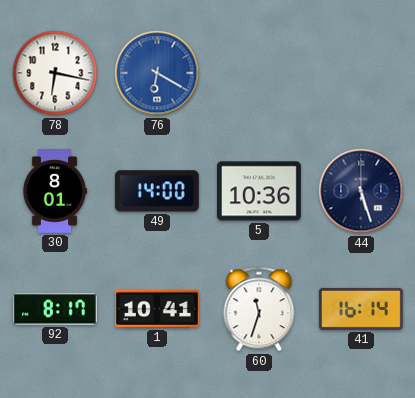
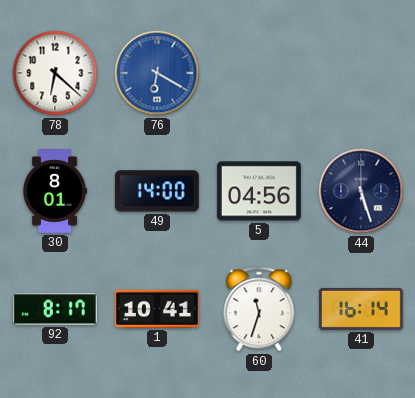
78: 6:17 -> 6:22
5: 10:36 -> 04:56
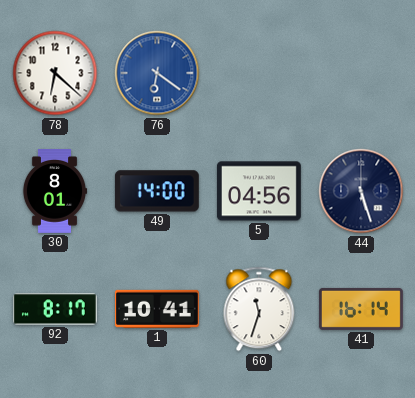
76: 6:20 -> 6:21
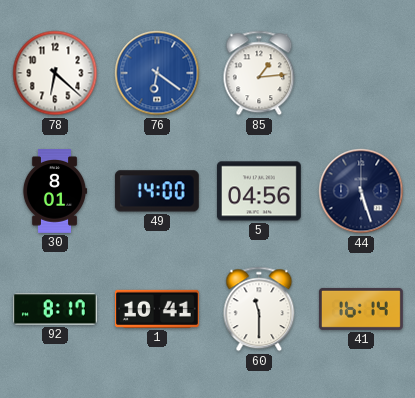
85: none -> 1:14
60: 11:33 -> 11:30
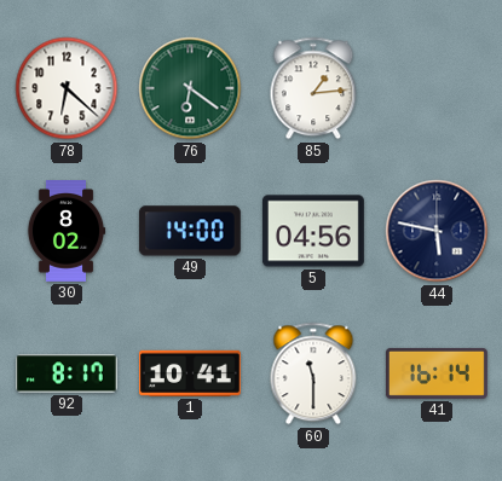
76 dial: blue -> green
30: 8:01 -> 8:02
44: 5:27 -> 5:47
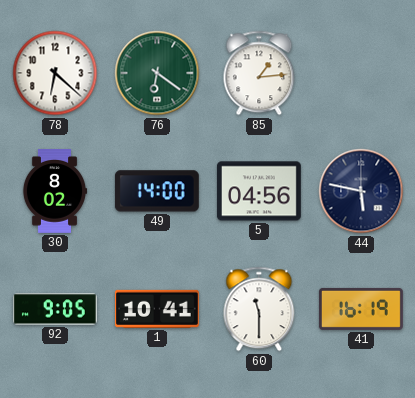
92: 8:17 -> 9:05
41: 16:14 -> 16:19
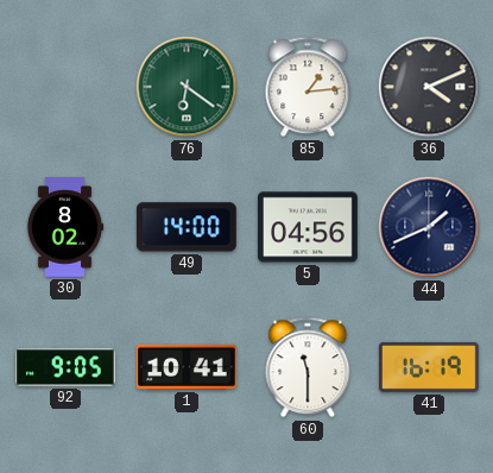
78: 6:22 -> none
36: none -> 4:11
44: 5:47 -> 1:41
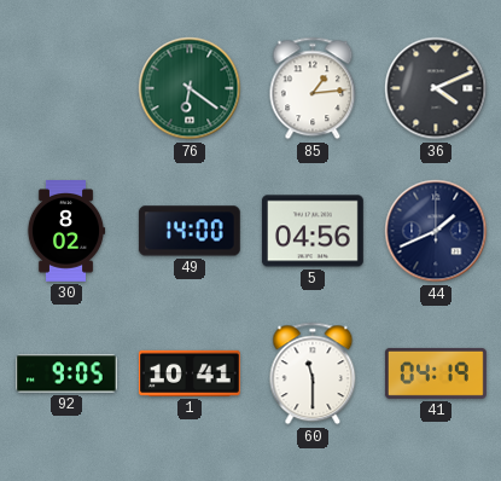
41: 16:19 -> 04:19
